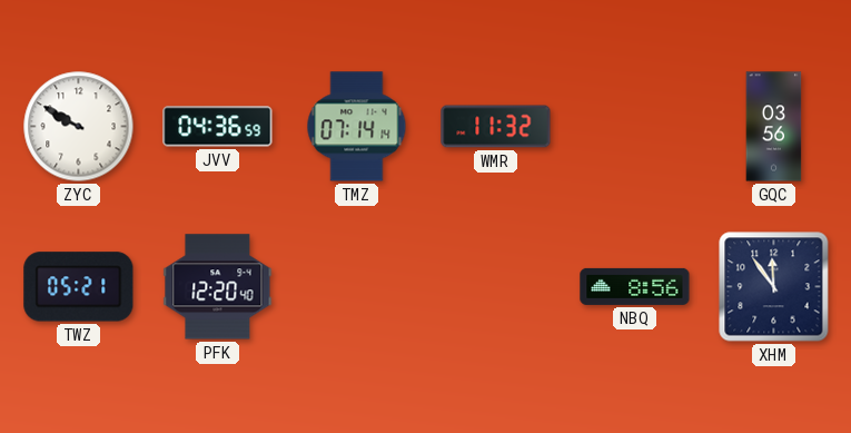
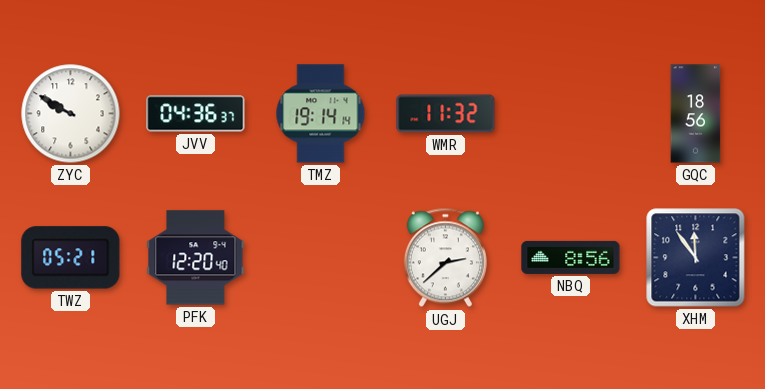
JVV: 04:36:59 -> 04:36:37
TMZ: 07:14 -> 19:14
GQC: 03:56 -> 18:56
UGJ: none -> 2:38
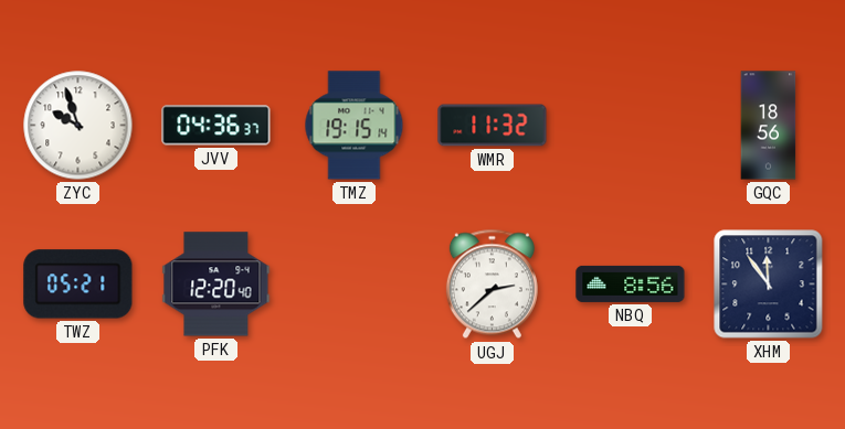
ZYC: 9:50 -> 9:57
TMZ: 19:14 -> 19:15
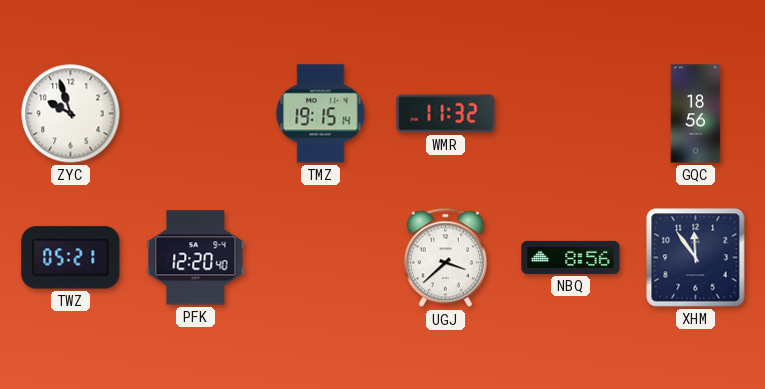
JVV: 04:36 -> none
UGJ: 2:38 -> 3:38
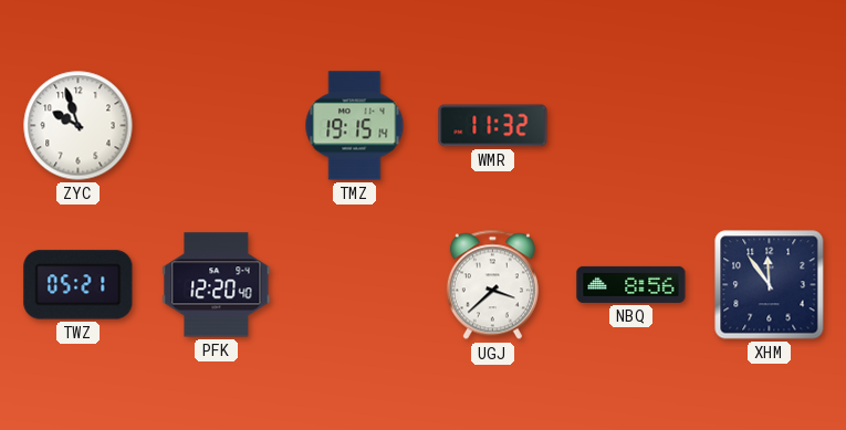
GQC: 18:56 -> none
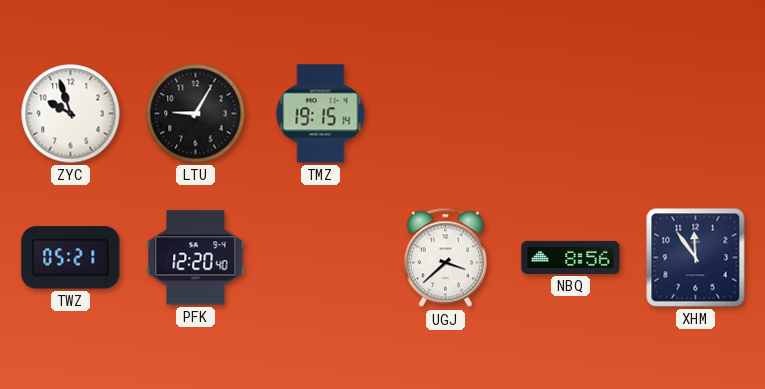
LTU: none -> 9:05
WMR: 11:32 -> none
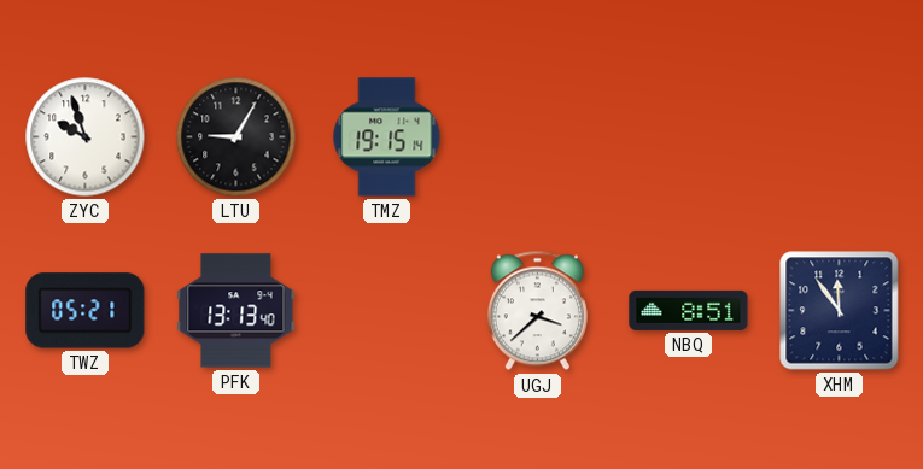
PFK: 12:20 -> 13:13
NBQ: 8:56 -> 8:51
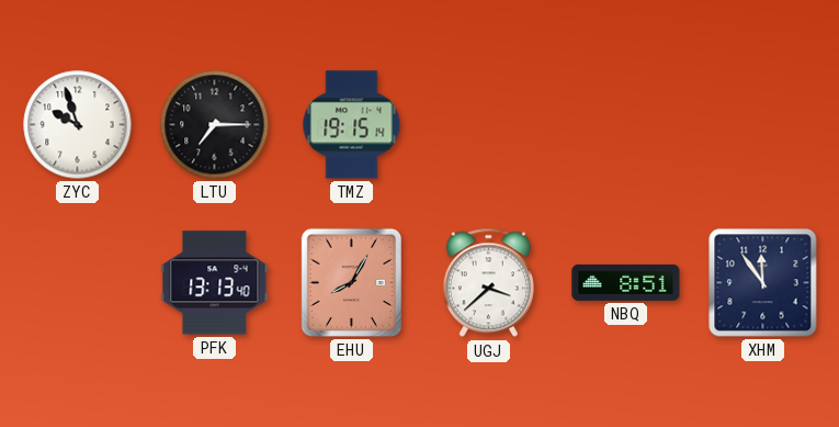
LTU: 9:05 -> 7:15
TWZ: 05:21 -> none
EHU: none -> 8:05
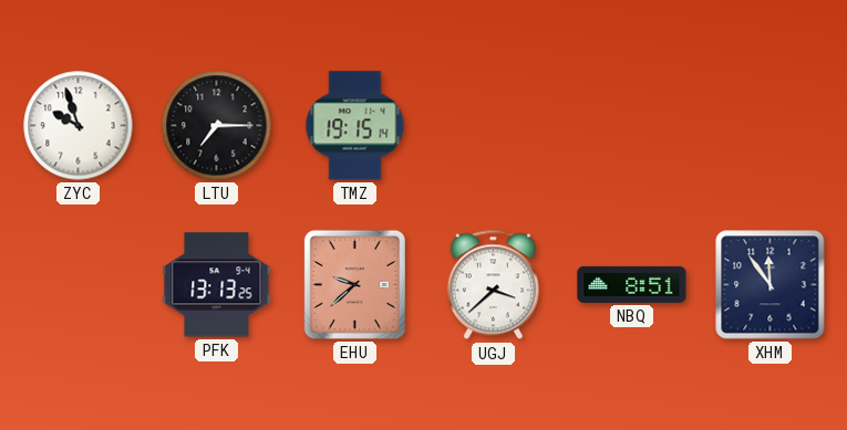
PFK: 13:13:40 -> 13:13:25
EHU: 8:05 -> 9:38
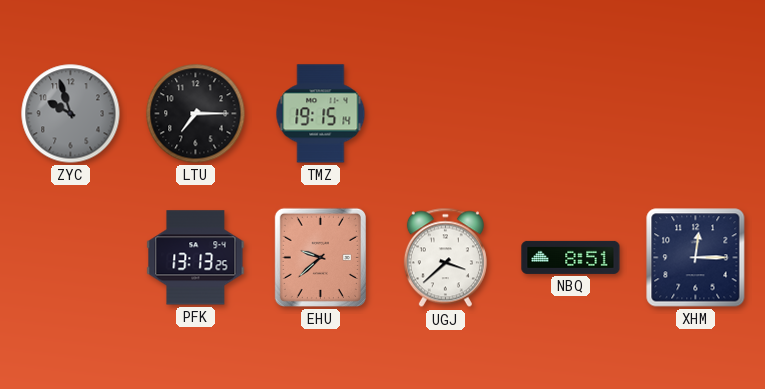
ZYC dial: white -> grey
XHM: 11:54 -> 12:15
